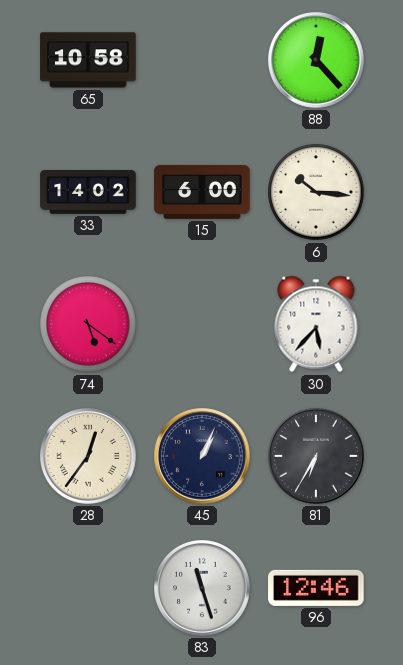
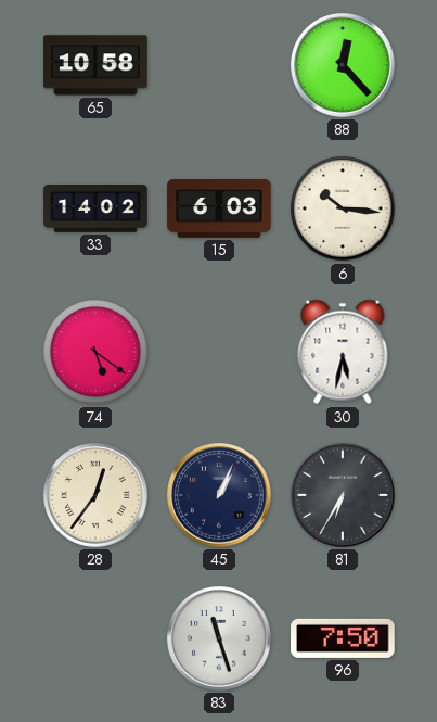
15: 6:00 -> 6:03
30: 5:37 -> 5:32
96: 12:46 -> 7:50
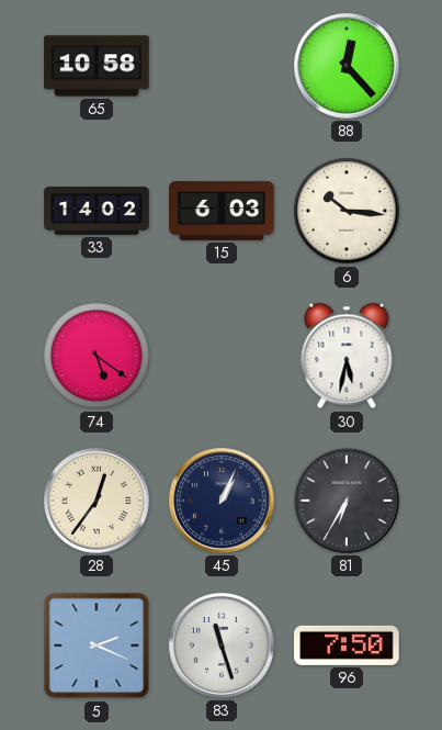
5: none -> 2:19
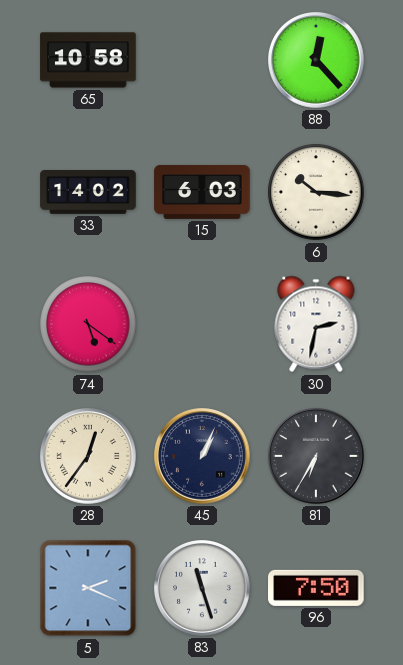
30: 5:32 -> 2:32
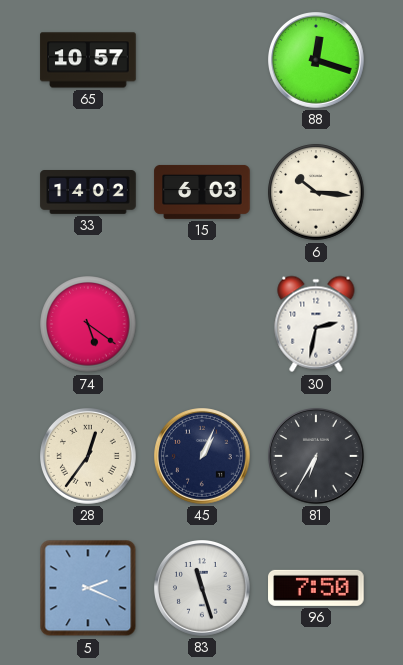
65: 10:58 -> 10:57
88: 12:23 -> 12:18
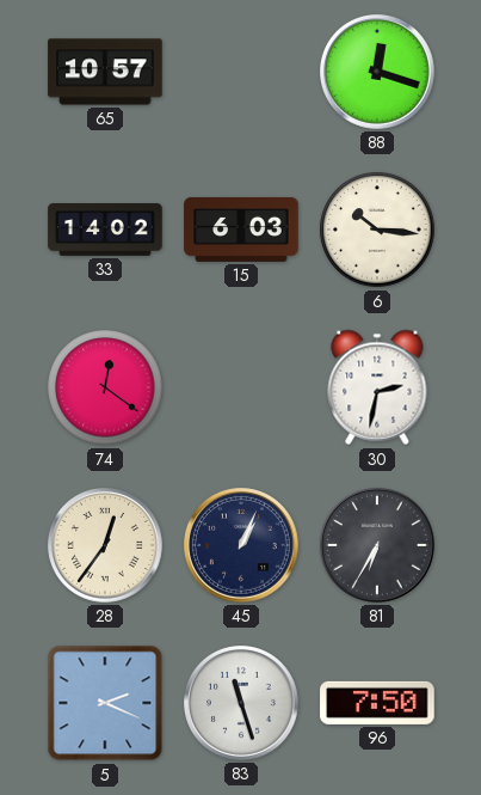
74: 5:21 -> 12:21
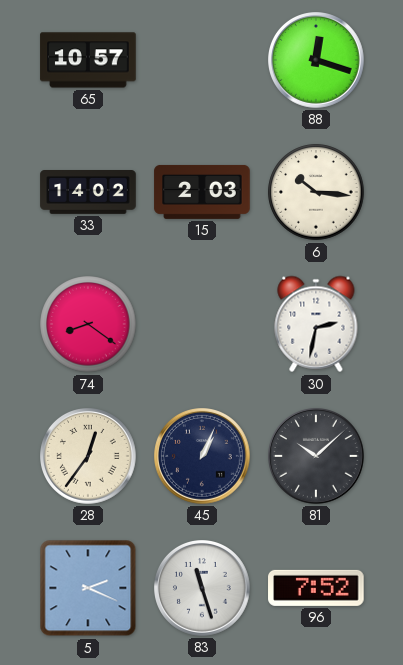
15: 6:03 -> 2:03
74: 12:21 -> 8:21
81: 6:35 -> 10:08
96: 7:50 -> 7:52
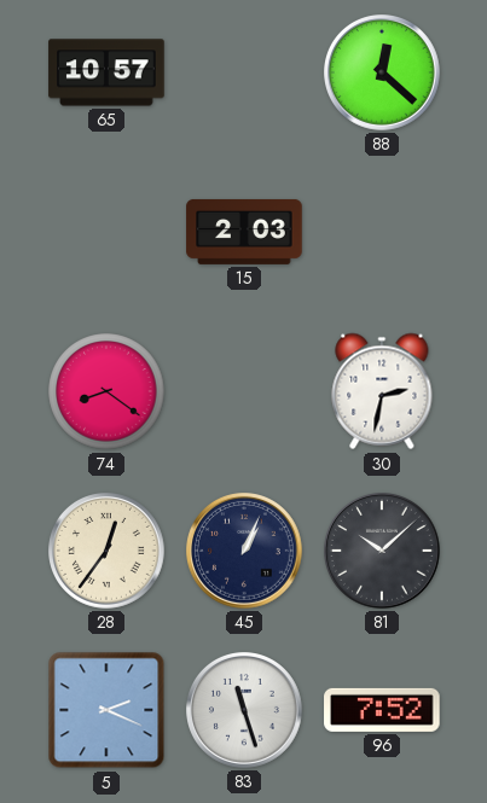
88: 12:18 -> 12:22
33: 14:02 -> none
6: 10:16 -> none
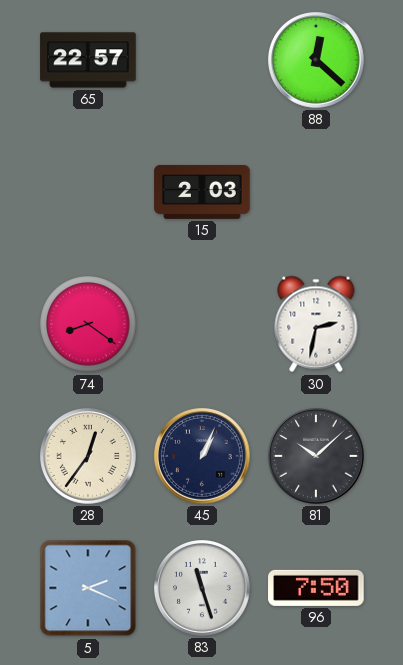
65: 10:57 -> 22:57
96: 7:52 -> 7:50
